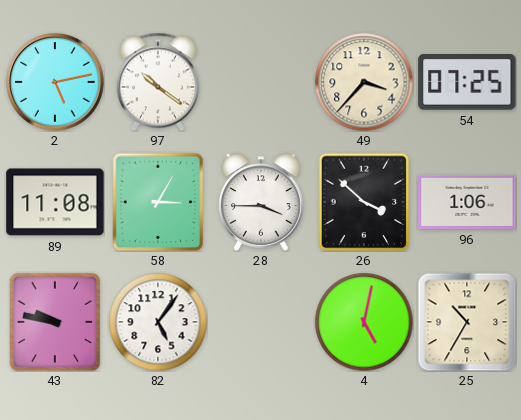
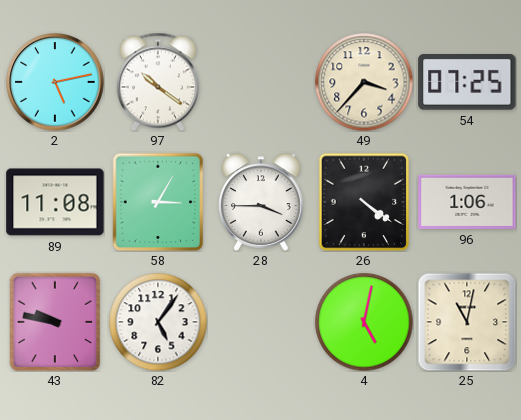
26: 3:52 -> 4:21
25: 10:35 -> 11:02
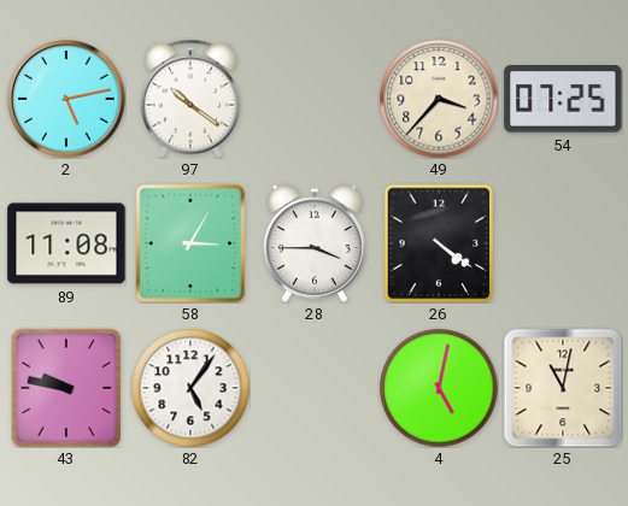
96: 1:06 -> none
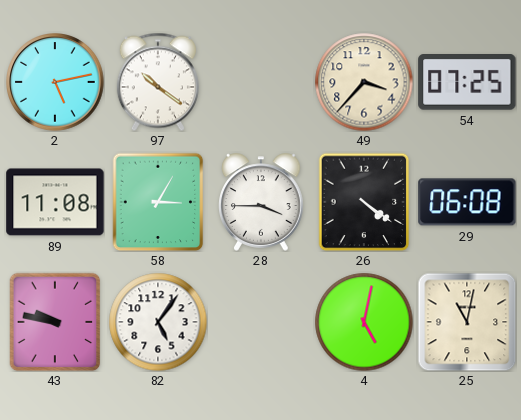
29: none -> 06:08
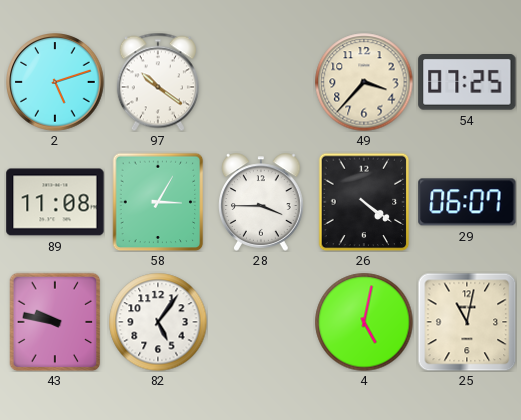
2: 5:13 -> 5:12
29: 06:08 -> 06:07
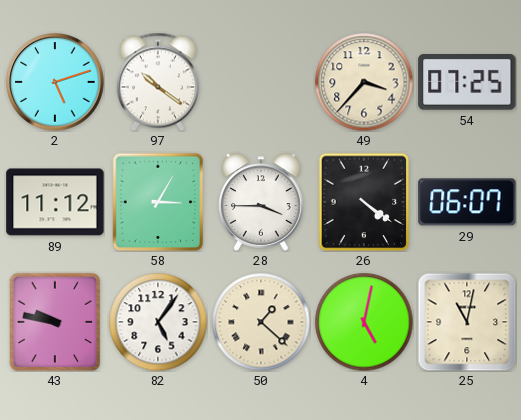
89: 11:08 -> 11:12
50: none -> 1:22
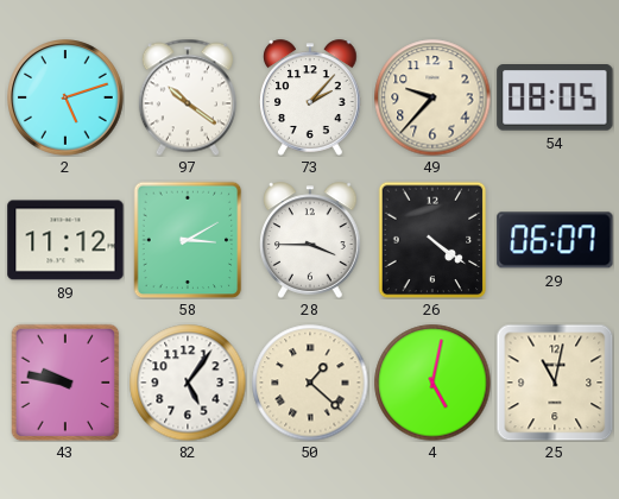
73: none -> 2:07
49: 3:37 -> 9:37
54: 07:25 -> 08:05
58: 3:05 -> 3:10
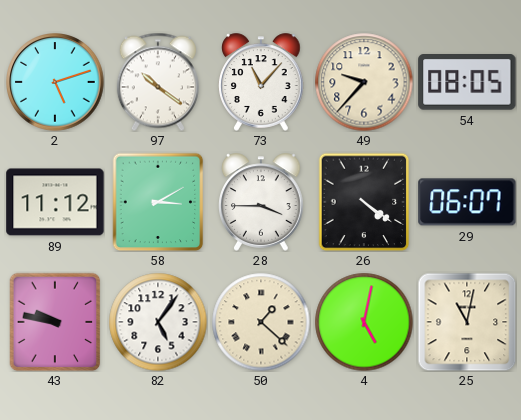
73: 2:07 -> 11:07
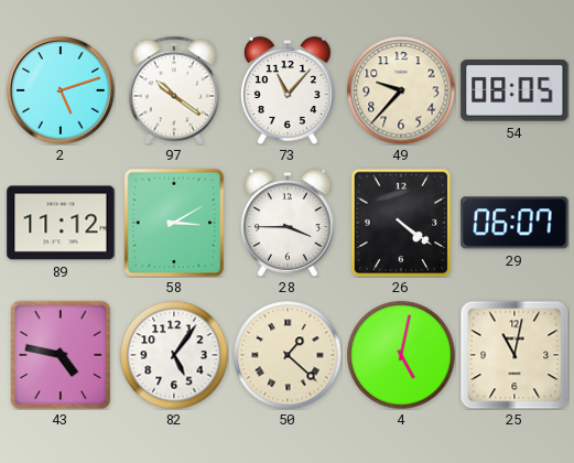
43: 9:47 -> 4:47
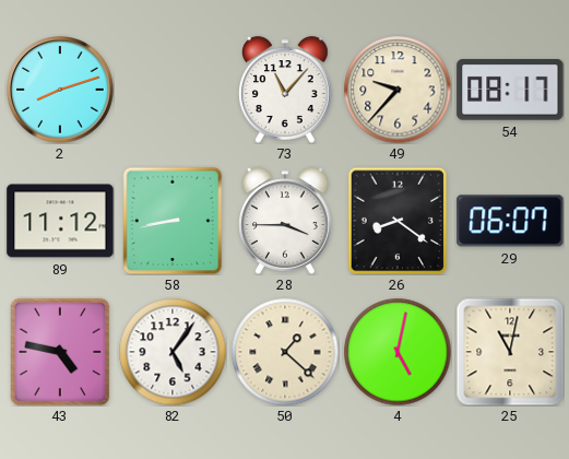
2: 5:12 -> 8:12
97: 10:21 -> none
54: 08:05 -> 08:17
58: 3:10 -> 8:43
26: 4:21 -> 8:21
